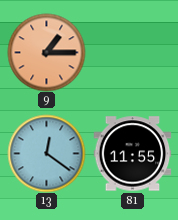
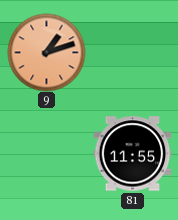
9: 1:15 -> 1:12
13: 12:21 -> none
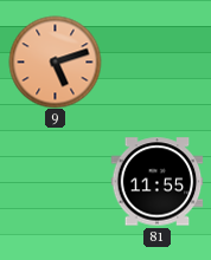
9: 1:12 -> 5:12
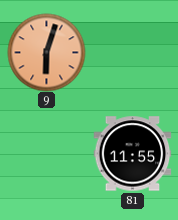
9: 5:12 -> 6:03
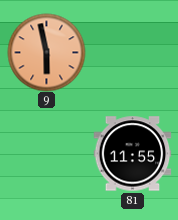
9: 6:03 -> 5:58
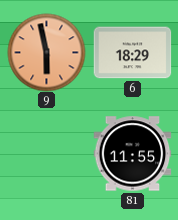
6: none -> 18:29
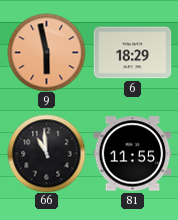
66: none -> 10:59
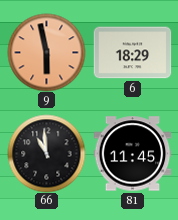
81: 11:55 -> 11:45
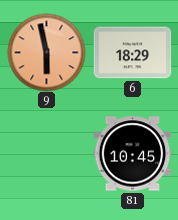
66: 10:59 -> none
81: 11:45 -> 10:45
